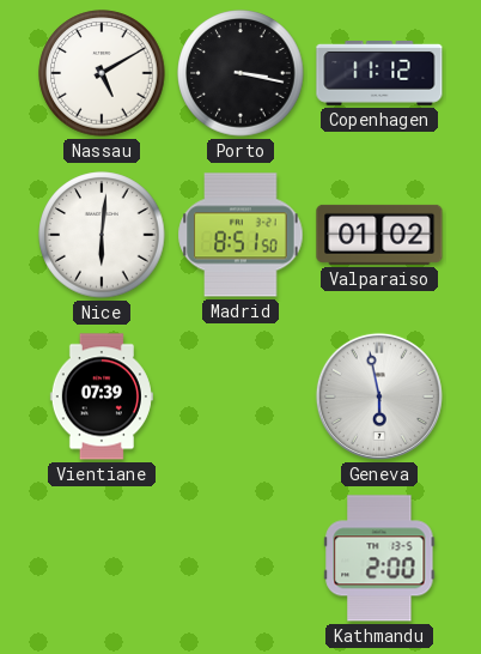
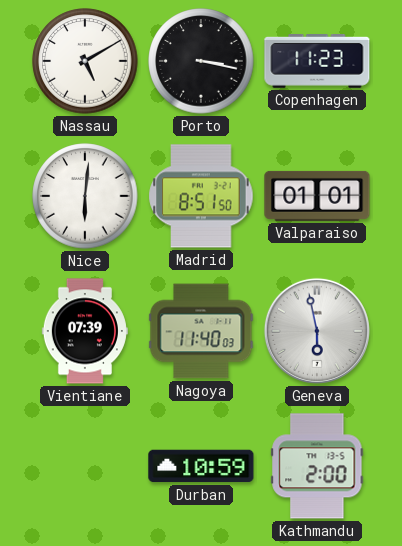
Copenhagen: 11:12 -> 11:23
Valparaiso: 01:02 -> 01:01
Nagoya: none -> 11:40
Durban: none -> 10:59
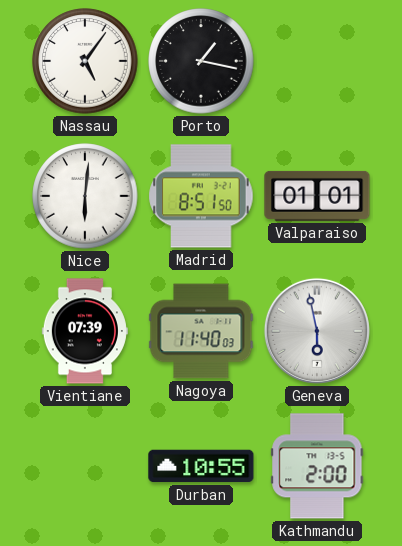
Nassau: 5:10 -> 5:06
Porto: 3:17 -> 1:17
Copenhagen: 11:23 -> none
Durban: 10:59 -> 10:55
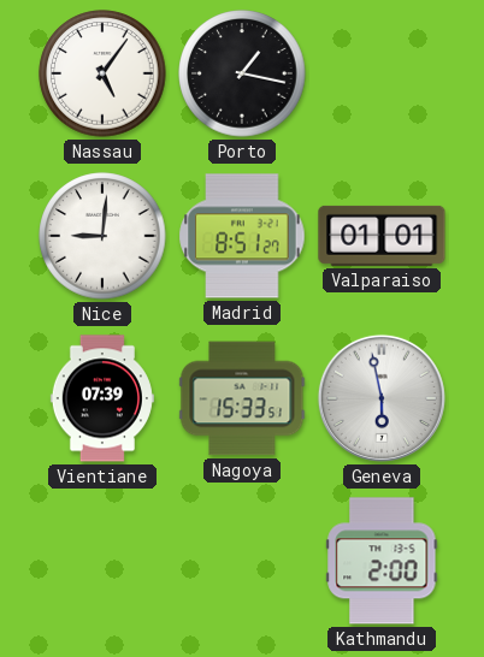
Nice: 6:01 -> 9:01
Madrid: 8:51:50 -> 8:51:27
Nagoya: 11:40 -> 15:33
Durban: 10:55 -> none
